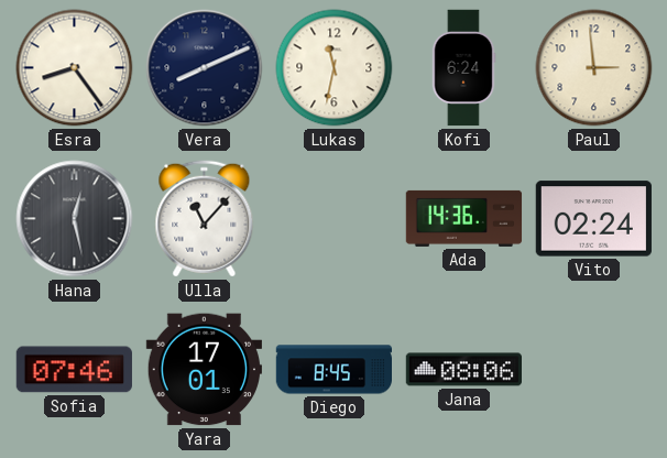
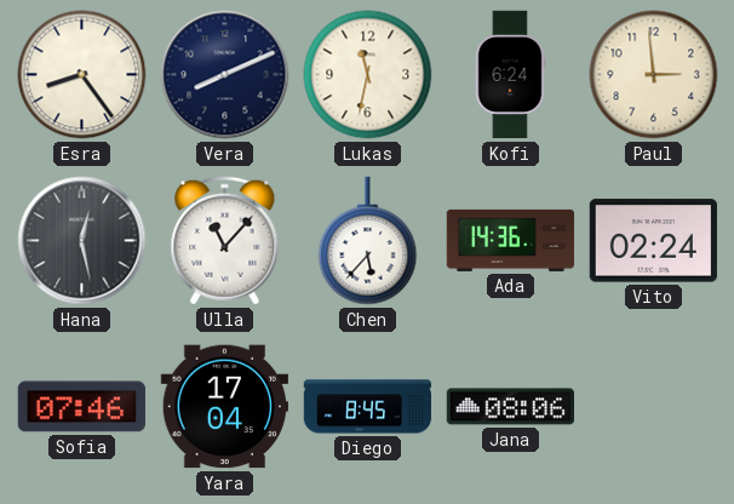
Chen: none -> 5:37
Yara: 17:01 -> 17:04
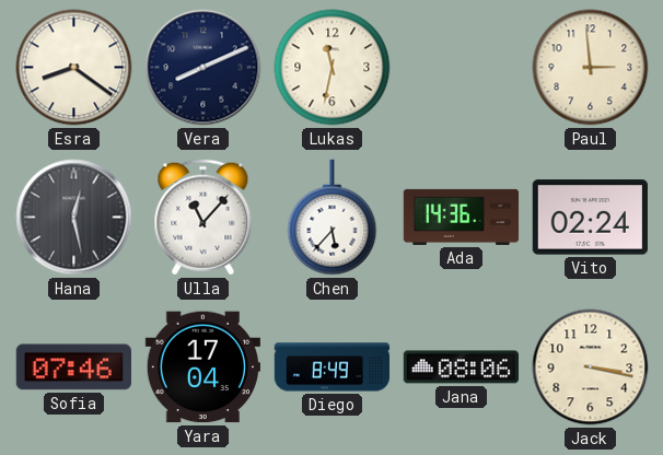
Esra: 8:24 -> 8:21
Kofi: 6:24 -> none
Diego: 8:45 -> 8:49
Jack: none -> 3:17
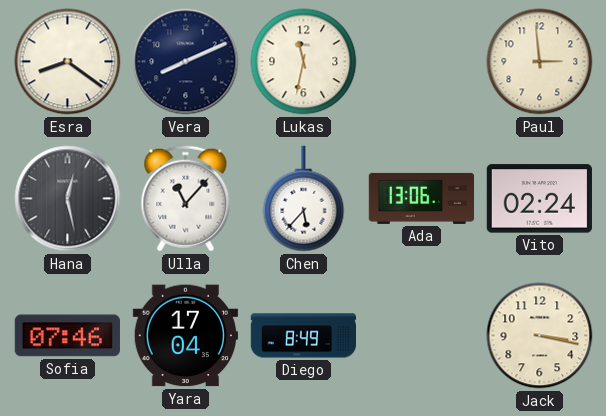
Ada: 14:36 -> 13:06
Jana: 08:06 -> none
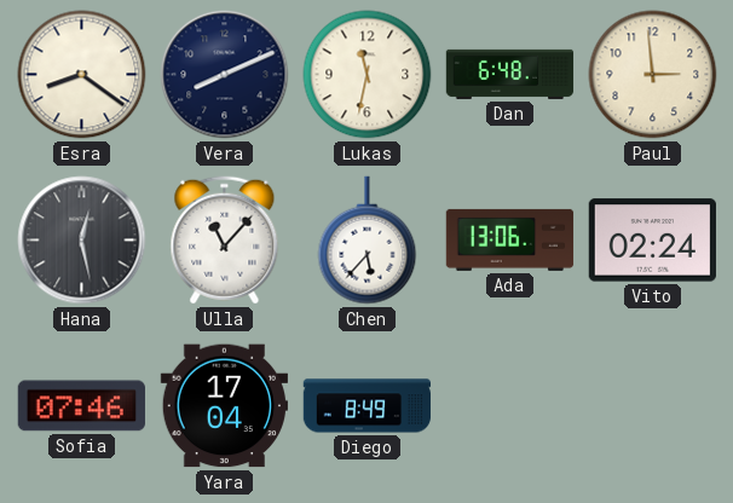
Dan: none -> 6:48
Jack: 3:17 -> none
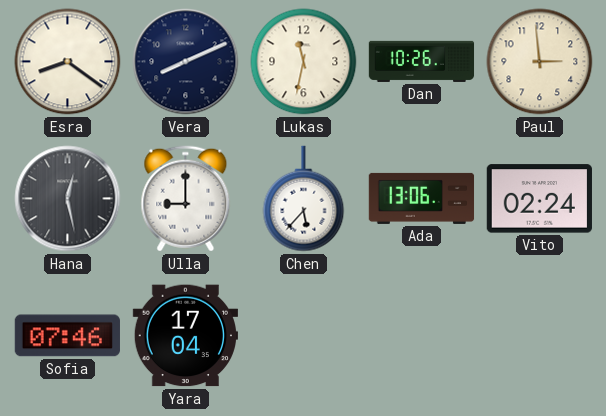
Dan: 6:48 -> 10:26
Ulla: 11:07 -> 9:00
Diego: 8:49 -> none
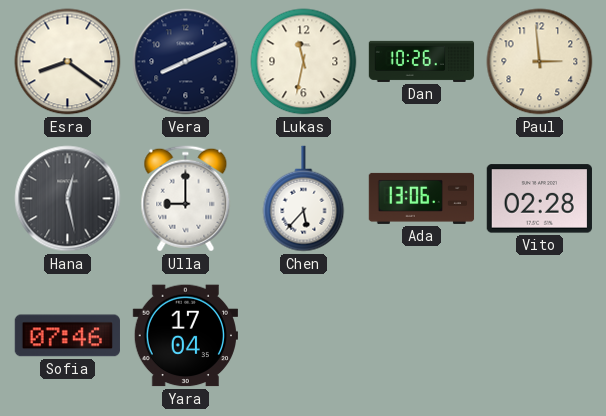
Vito: 02:24 -> 02:28
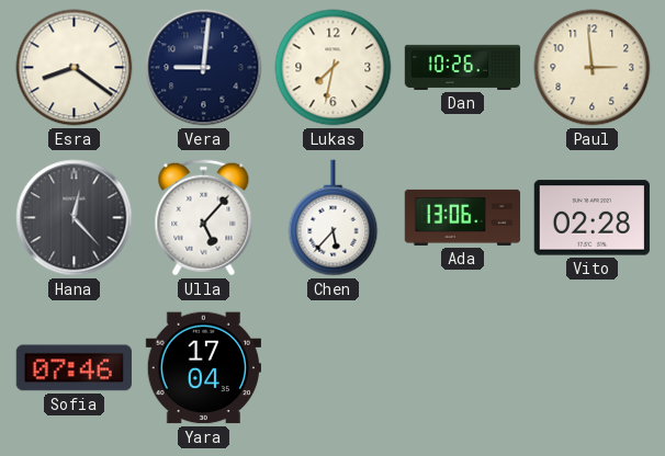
Vera: 8:11 -> 9:01
Lukas: 11:32 -> 7:32
Hana: 12:28 -> 12:23
Ulla: 9:00 -> 5:07
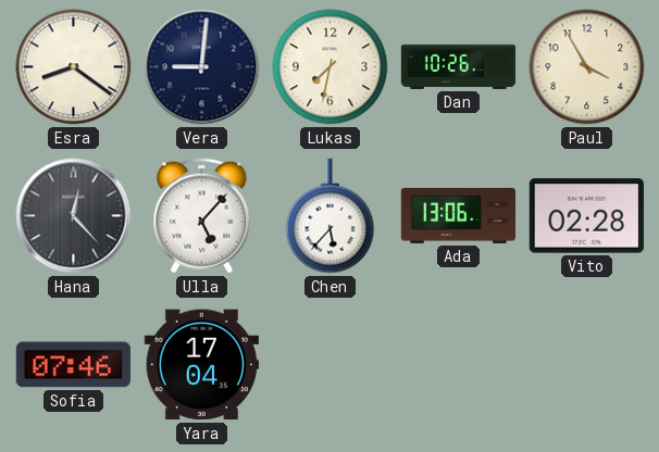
Paul: 2:59 -> 3:55
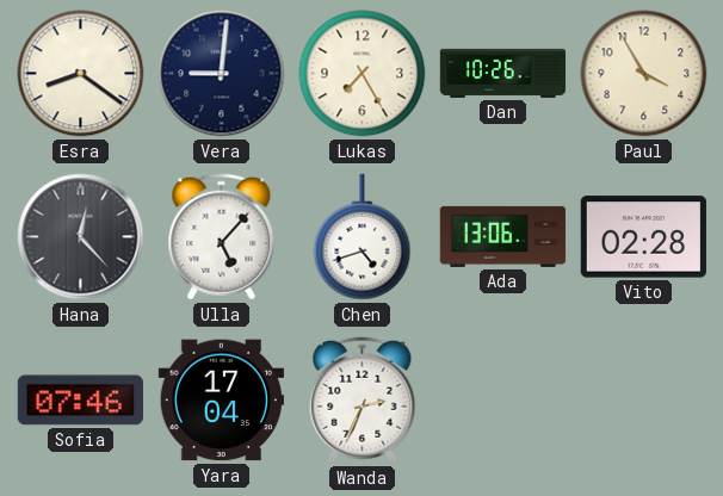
Lukas: 7:32 -> 7:25
Chen: 5:37 -> 4:42
Wanda: none -> 2:34
